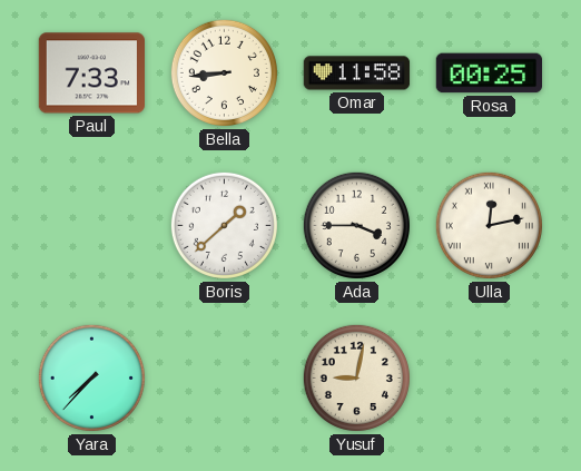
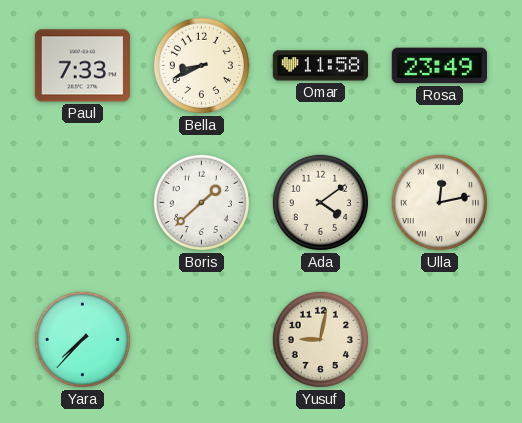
Bella: 8:44 -> 8:41
Rosa: 00:25 -> 23:49
Ada: 3:45 -> 4:09
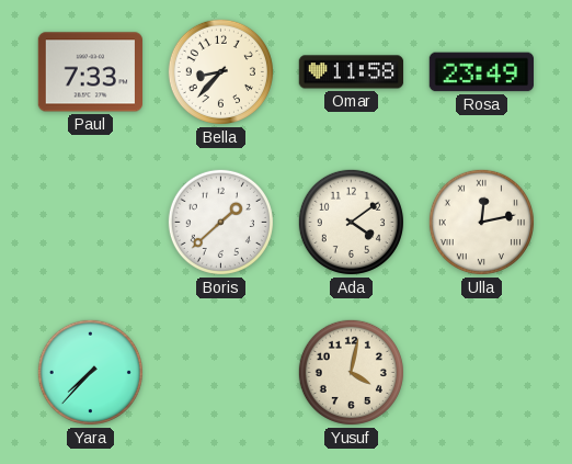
Bella: 8:41 -> 8:37
Yusuf: 9:02 -> 4:02
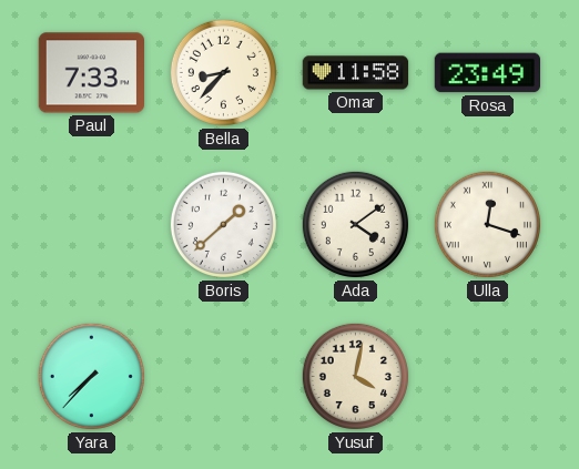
Ulla: 12:13 -> 12:18
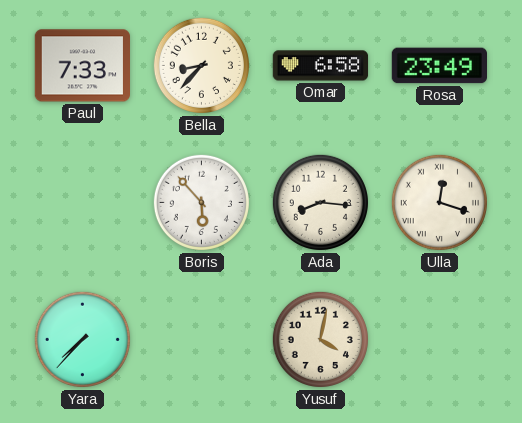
Omar: 11:58 -> 6:58
Boris: 1:38 -> 5:53
Ada: 4:09 -> 8:16
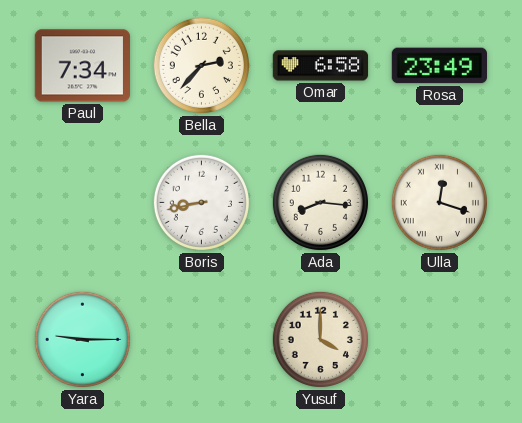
Paul: 7:33 -> 7:34
Bella: 8:37 -> 2:37
Boris: 5:53 -> 8:43
Yara: 7:37 -> 9:15
Yusuf: 4:02 -> 4:00
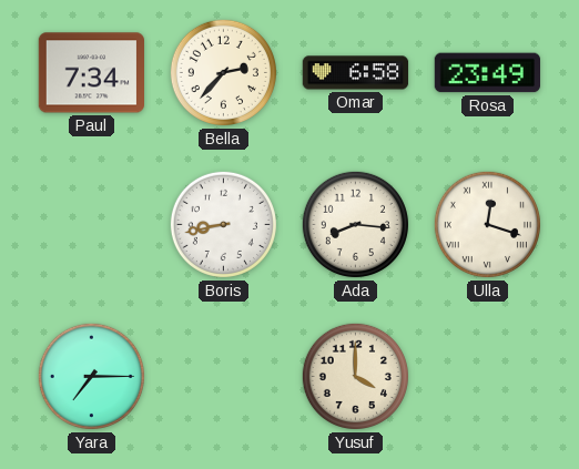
Yara: 9:15 -> 7:15
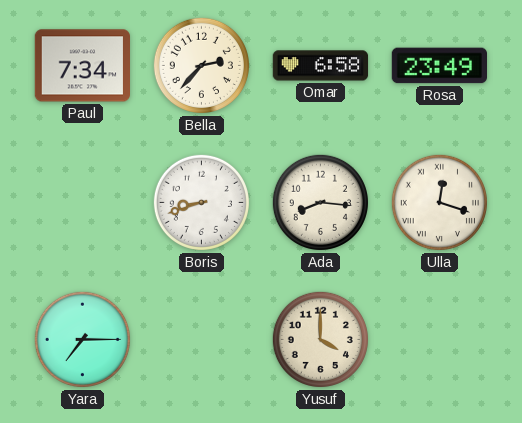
Boris: 8:43 -> 8:42
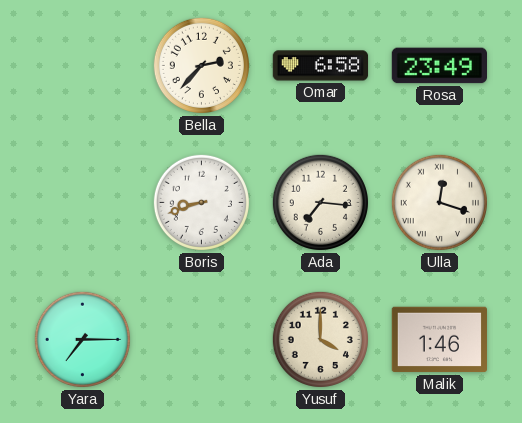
Paul: 7:34 -> none
Ada: 8:16 -> 7:16
Malik: none -> 1:46
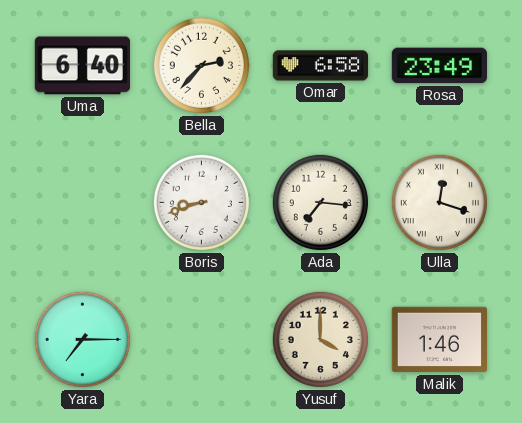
Uma: none -> 6:40
